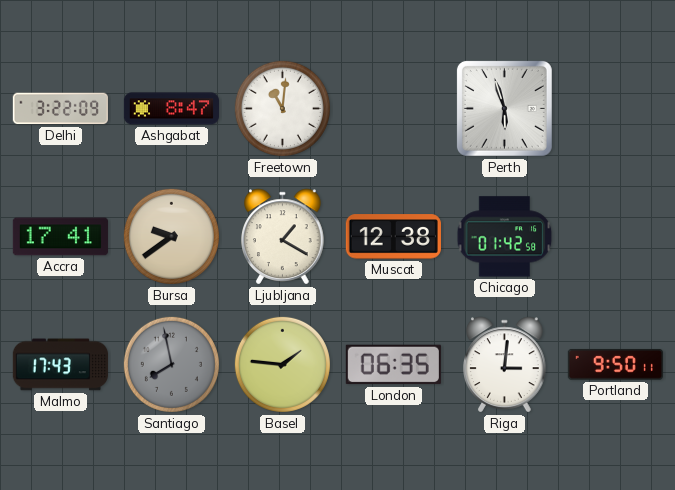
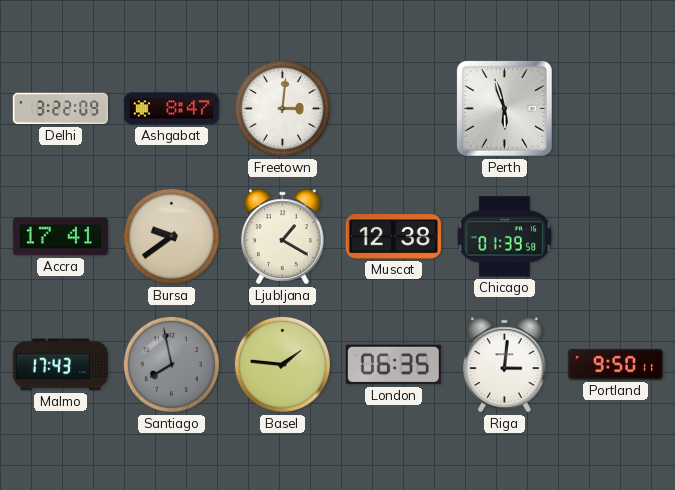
Freetown: 11:01 -> 3:01
Chicago: 01:42 -> 01:39
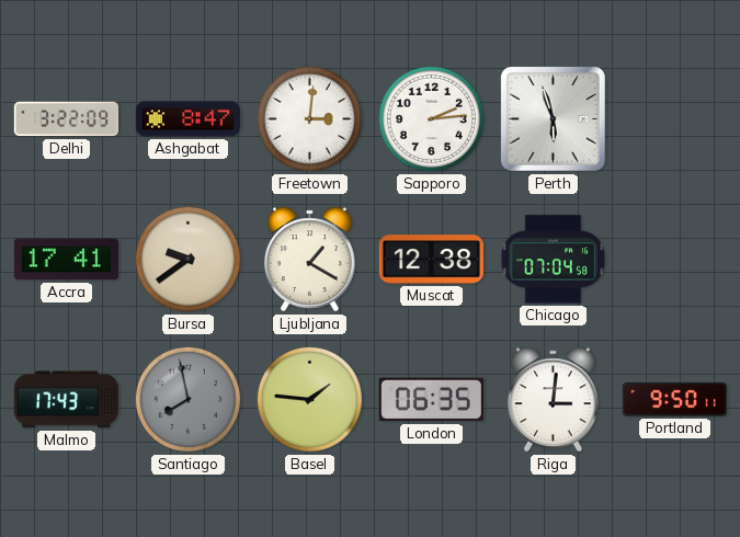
Sapporo: none -> 2:14
Chicago: 01:39 -> 07:04
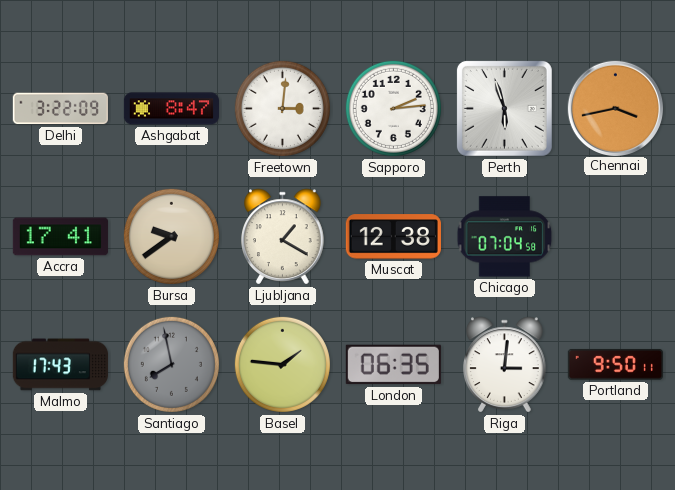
Chennai: none -> 3:43
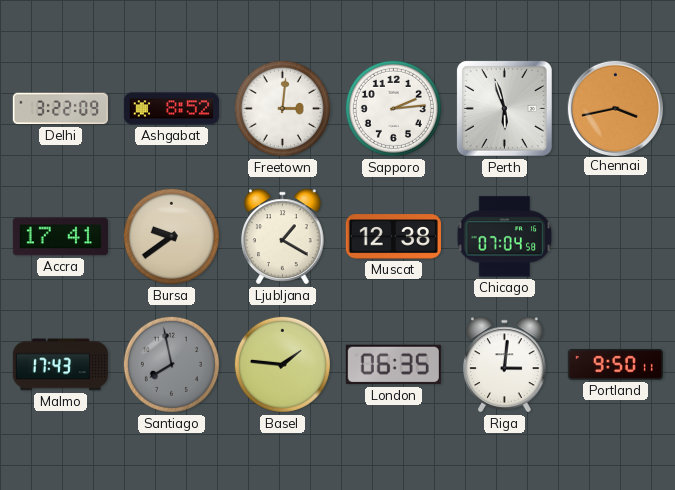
Ashgabat: 8:47 -> 8:52
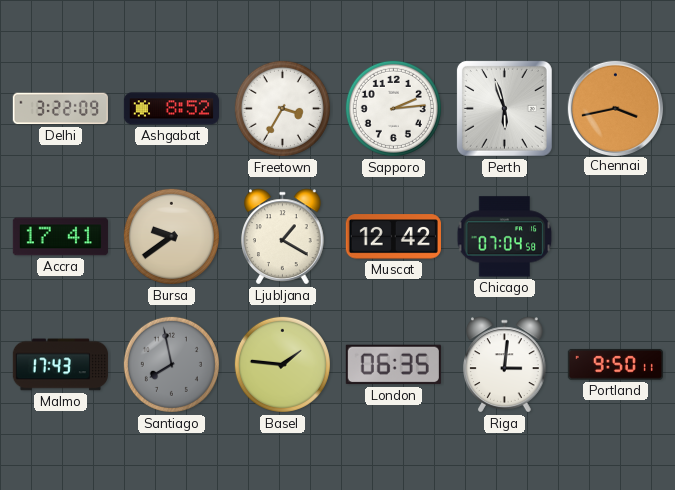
Freetown: 3:01 -> 3:35
Muscat: 12:38 -> 12:42
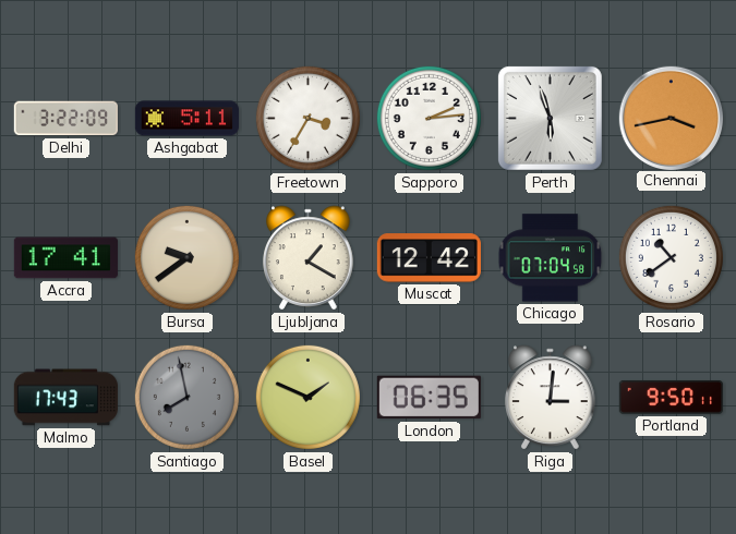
Ashgabat: 8:52 -> 5:11
Rosario: none -> 10:39
Basel: 1:46 -> 1:49
